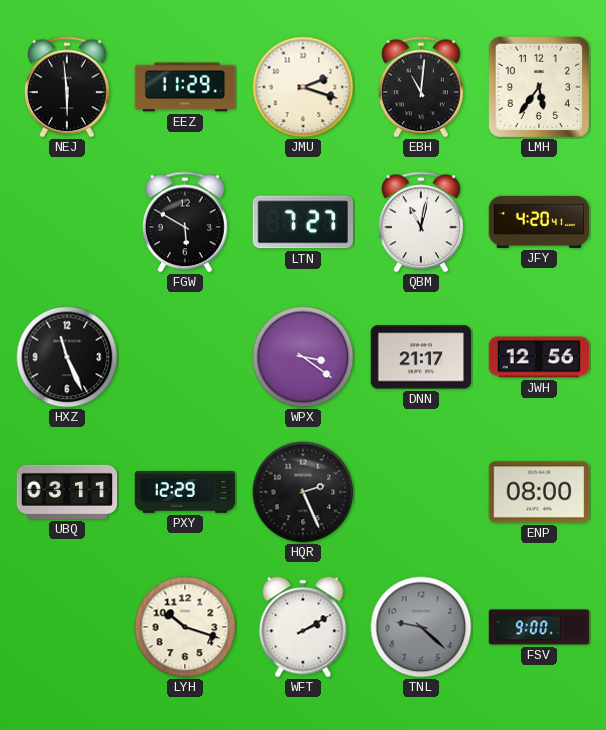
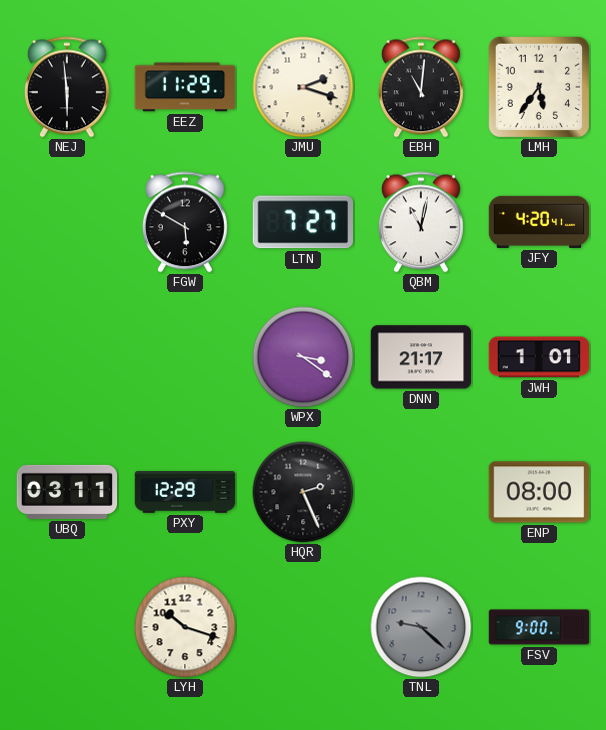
HXZ: 11:26 -> none
JWH: 12:56 -> 1:01
WFT: 2:10 -> none
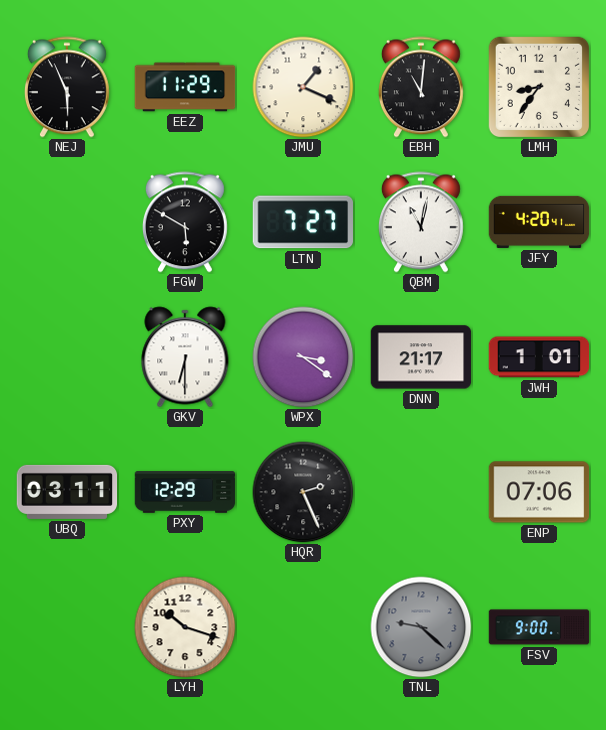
NEJ: 5:59 -> 5:56
JMU: 2:18 -> 1:19
LMH: 5:36 -> 8:36
GKV: none -> 6:30
ENP: 08:00 -> 07:06
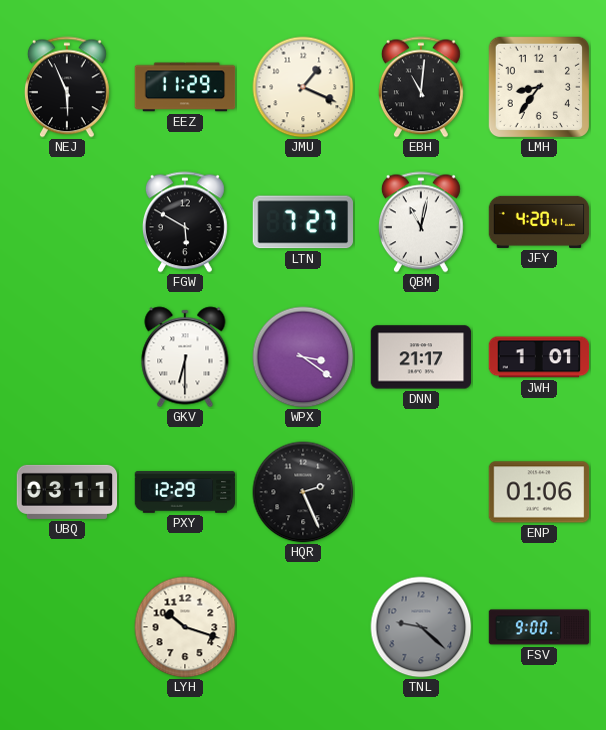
ENP: 07:06 -> 01:06
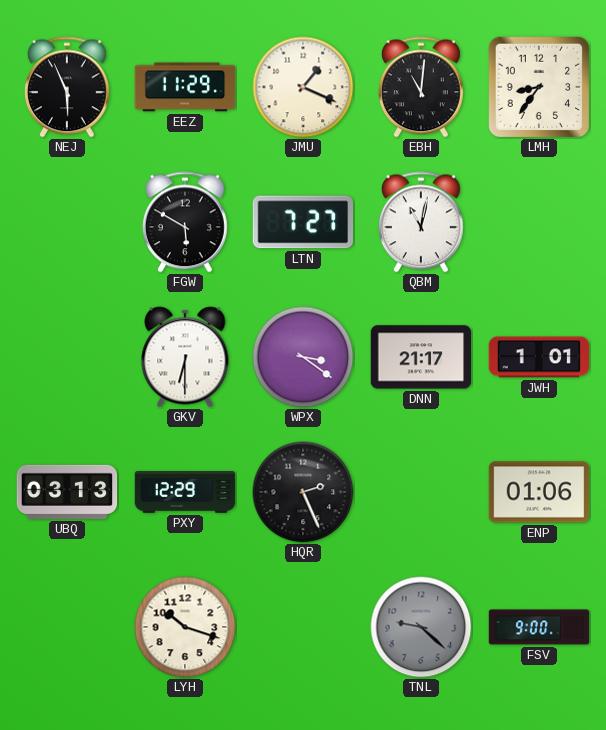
JFY: 4:20 -> none
UBQ: 03:11 -> 03:13
